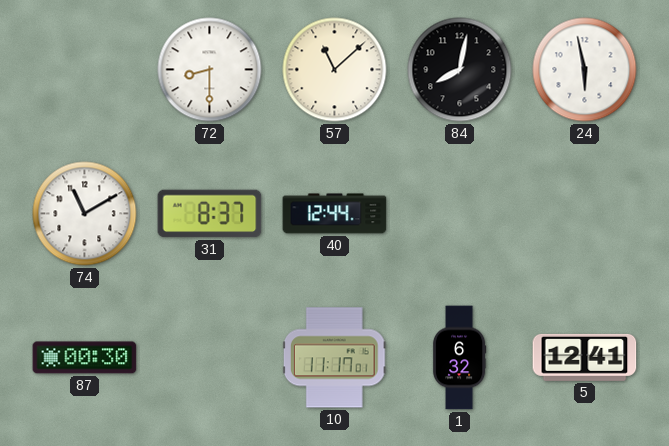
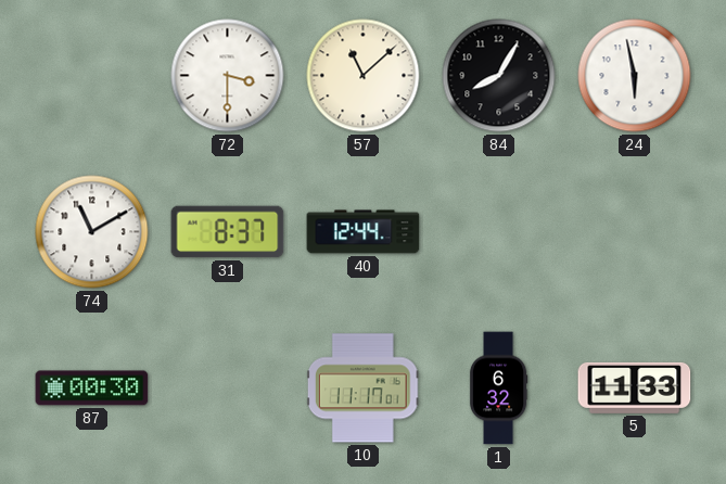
72: 8:30 -> 3:30
84: 8:02 -> 8:05
5: 12:41 -> 11:33
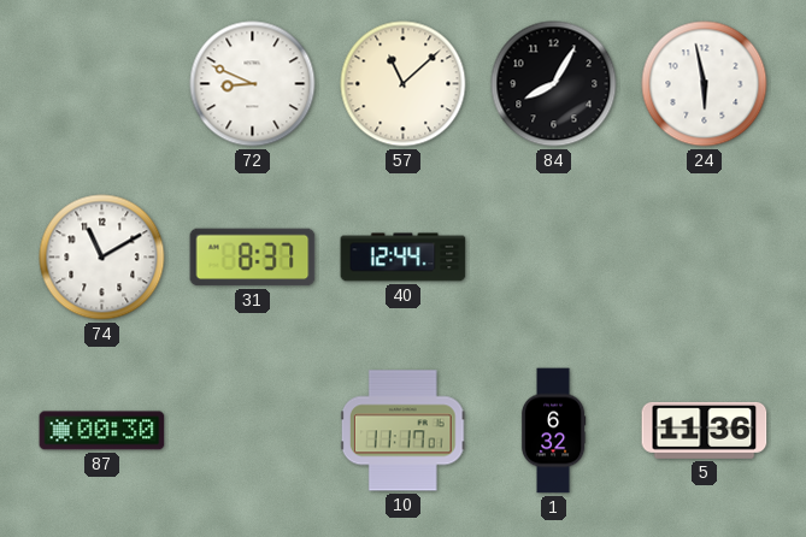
72: 3:30 -> 8:49
5: 11:33 -> 11:36
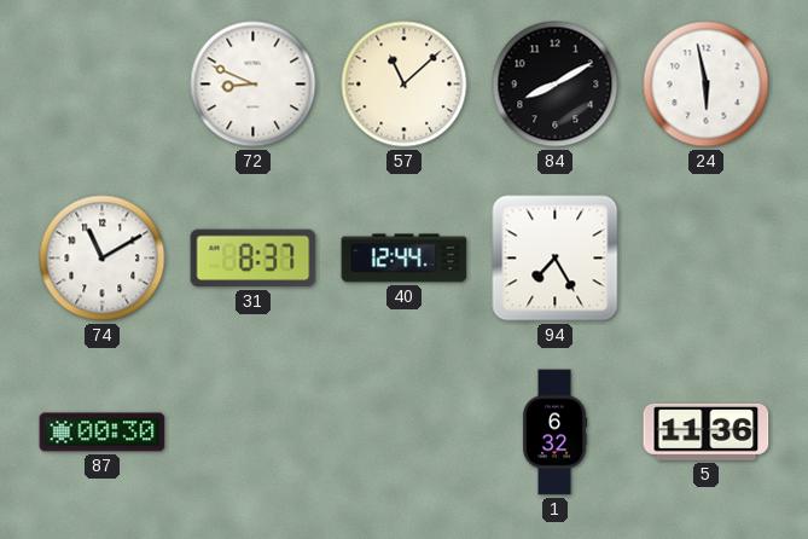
84: 8:05 -> 8:10
94: none -> 7:25
10: 11:17 -> none
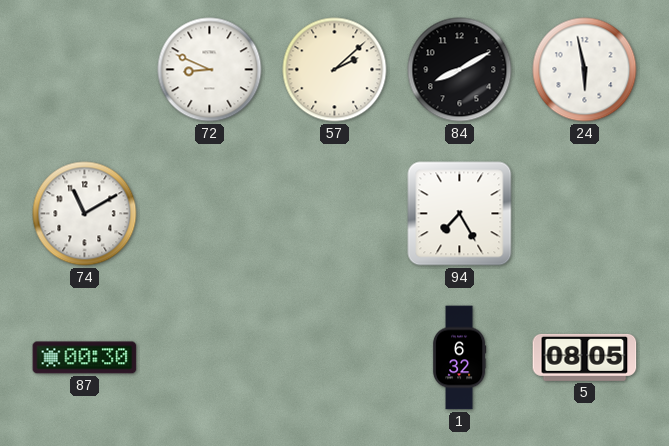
57: 11:08 -> 2:08
31: 8:37 -> none
40: 12:44 -> none
5: 11:36 -> 08:05
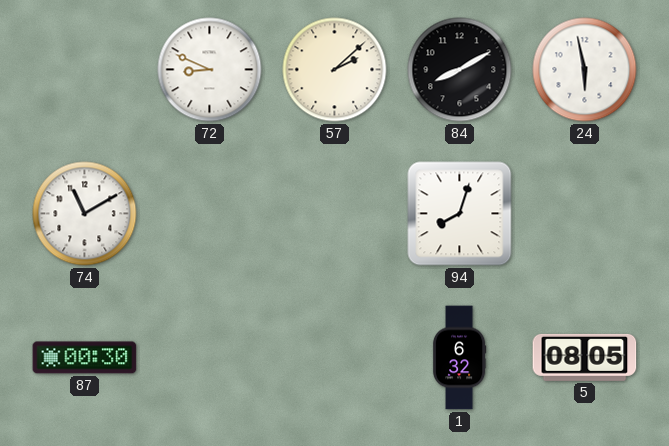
94: 7:25 -> 8:03
